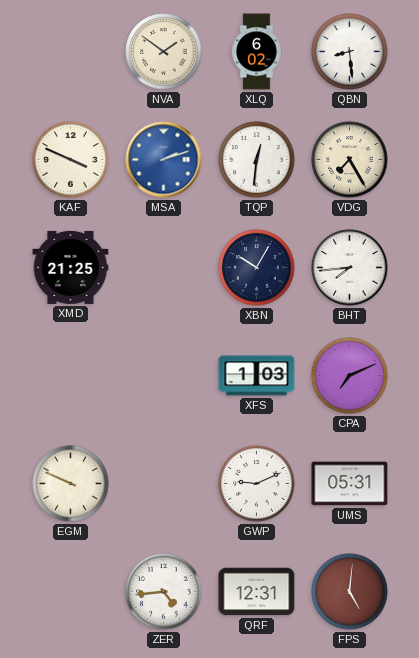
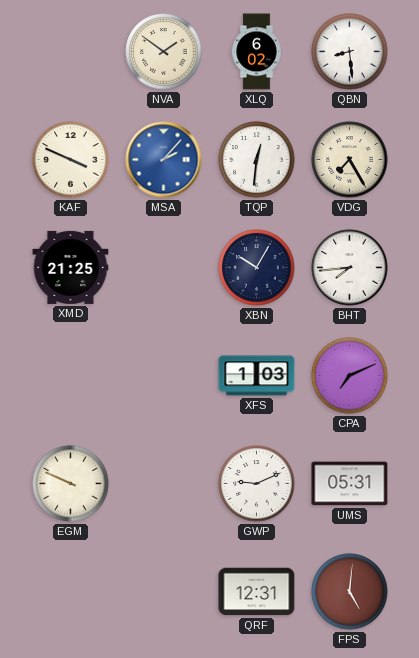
MSA: 2:12 -> 2:07
ZER: 4:44 -> none
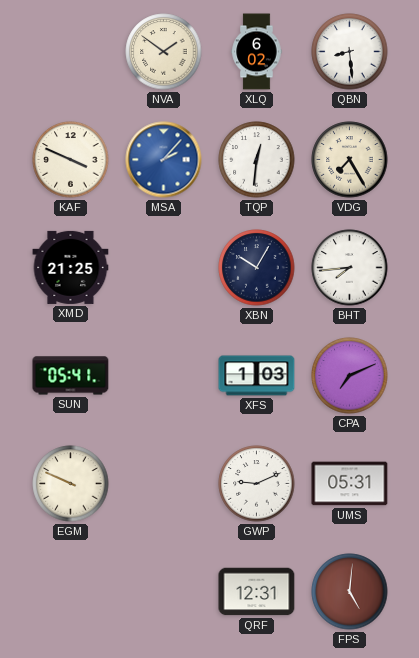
SUN: none -> 05:41
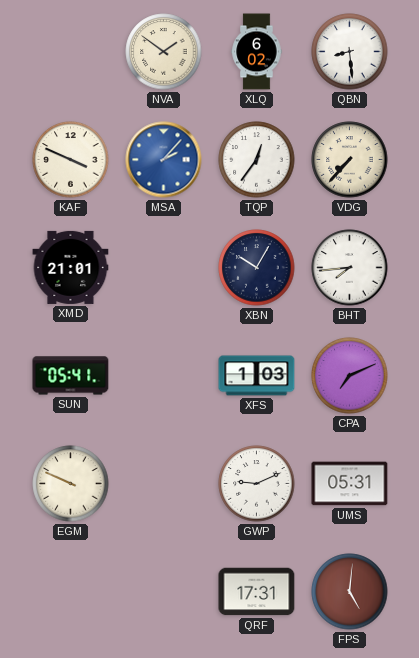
TQP: 12:31 -> 12:36
VDG: 7:25 -> 7:37
XMD: 21:25 -> 21:01
QRF: 12:31 -> 17:31
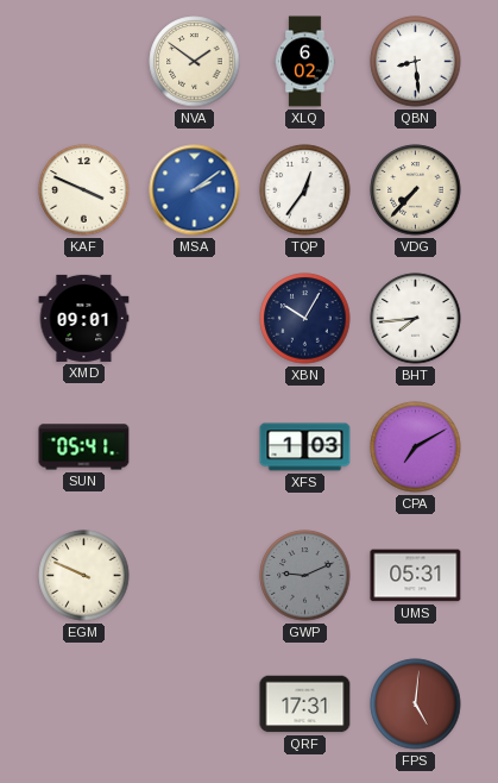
MSA: 2:07 -> 2:09
XMD: 21:01 -> 09:01
CPA: 7:11 -> 7:10
GWP dial: white -> grey
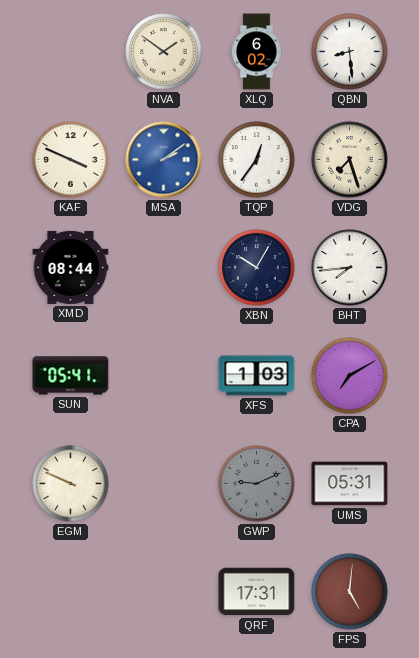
VDG: 7:37 -> 7:27
XMD: 09:01 -> 08:44
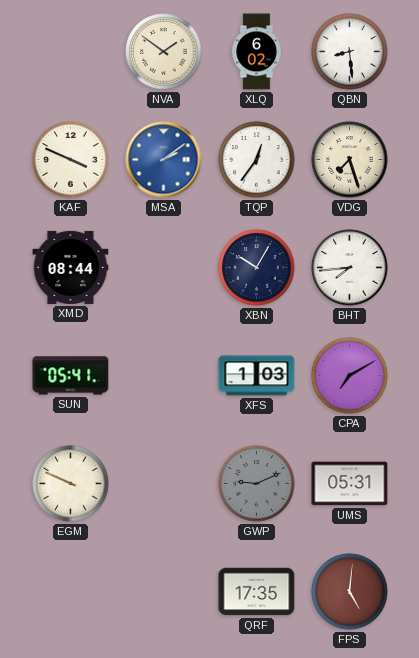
QRF: 17:31 -> 17:35
